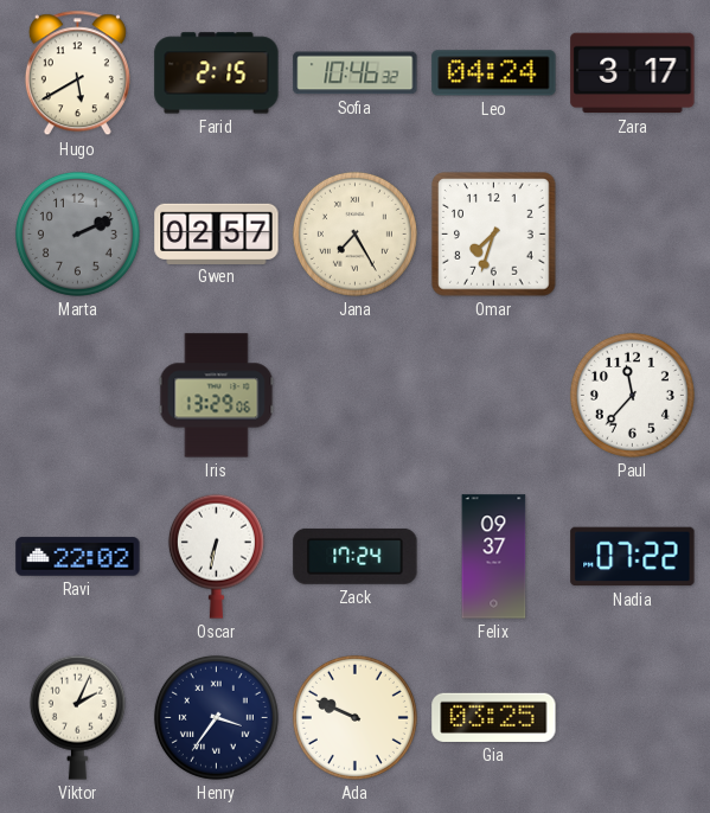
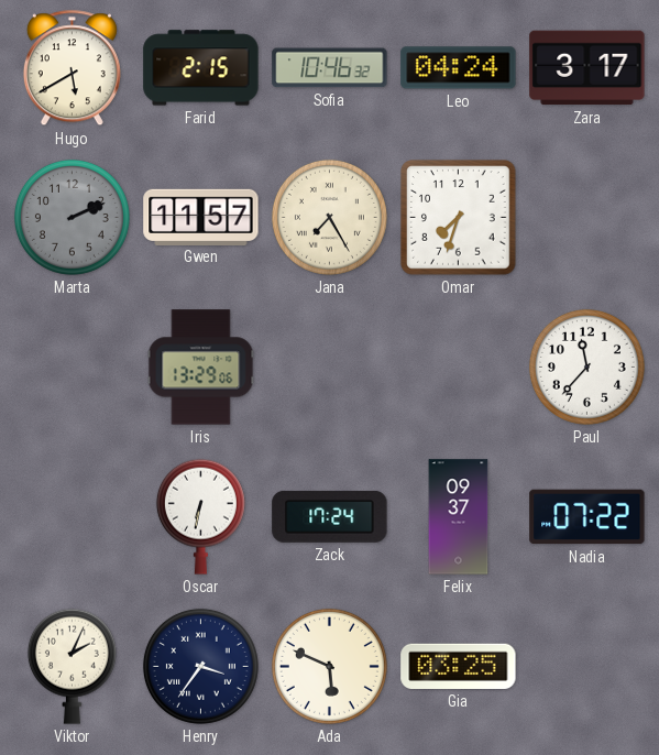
Gwen: 02:57 -> 11:57
Ravi: 22:02 -> none
Ada: 9:49 -> 5:49
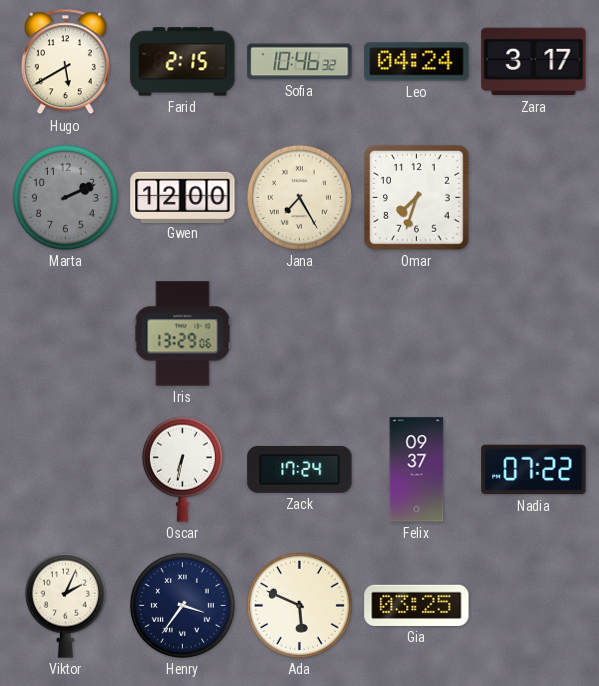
Gwen: 11:57 -> 12:00
Paul: 11:37 -> none
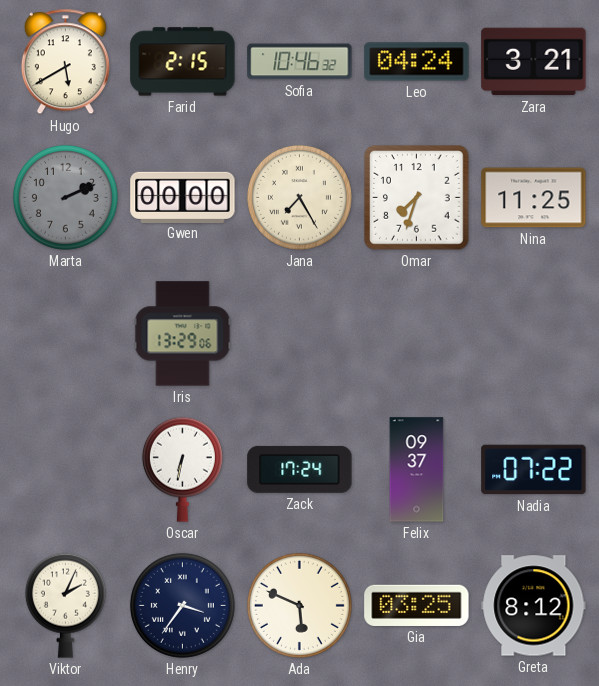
Zara: 3:17 -> 3:21
Gwen: 12:00 -> 00:00
Nina: none -> 11:25
Greta: none -> 8:12
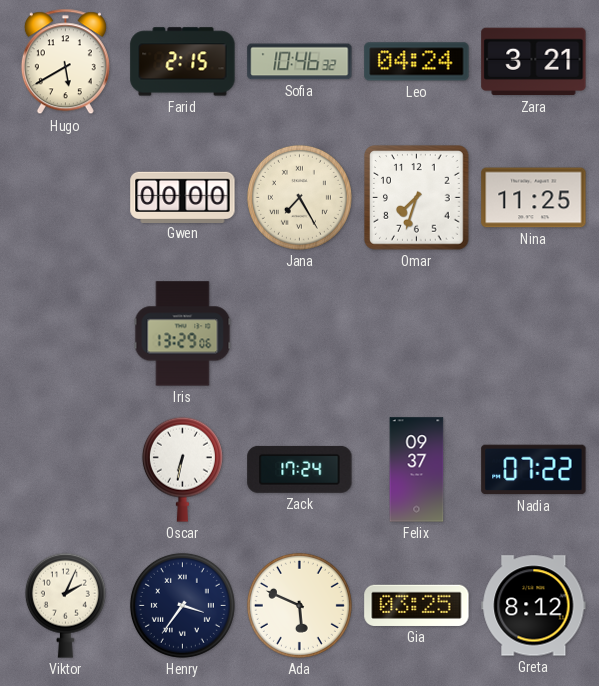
Marta: 2:11 -> none
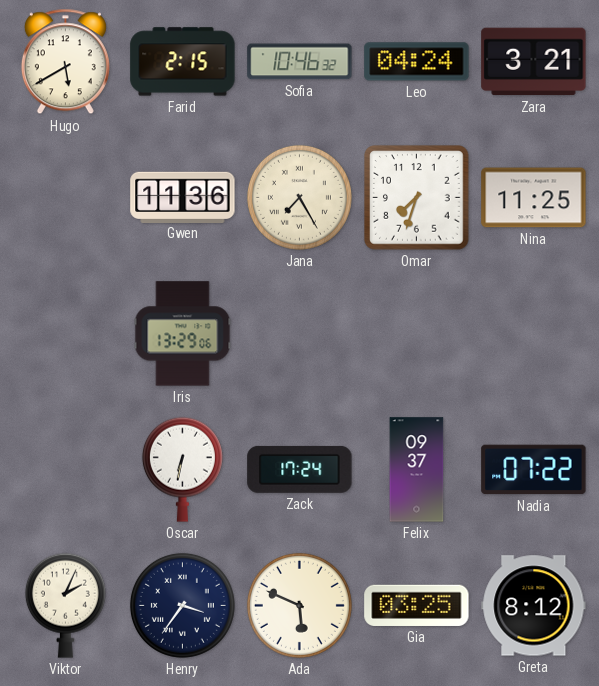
Gwen: 00:00 -> 11:36
